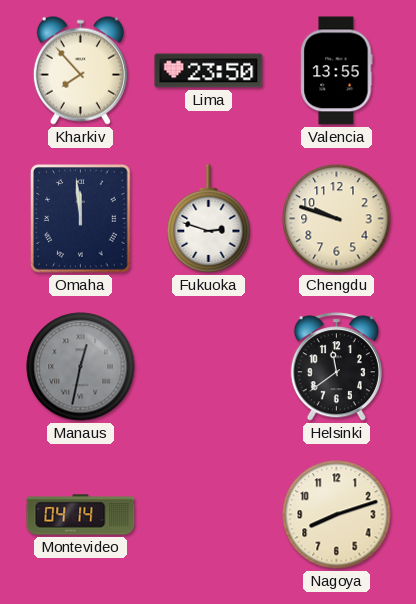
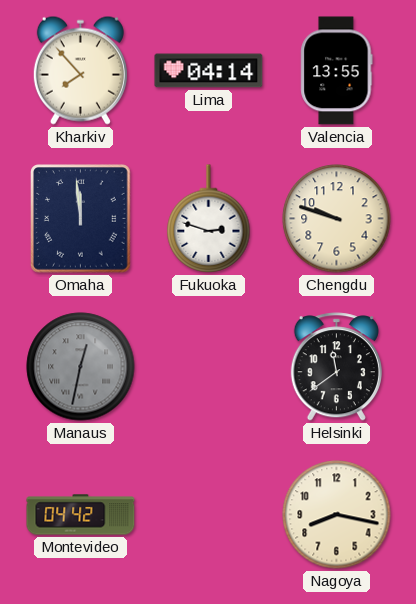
Lima: 23:50 -> 04:14
Montevideo: 04:14 -> 04:42
Nagoya: 8:12 -> 8:17
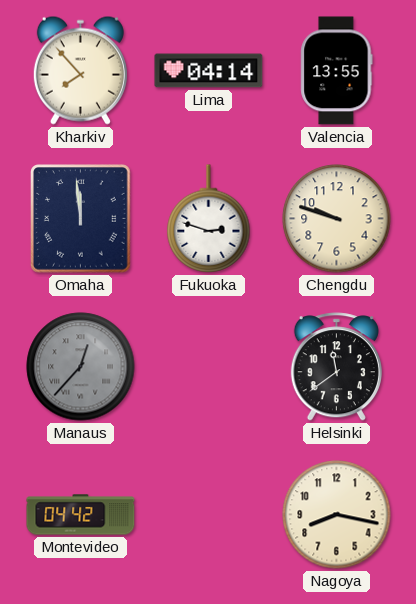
Manaus: 12:32 -> 12:37
